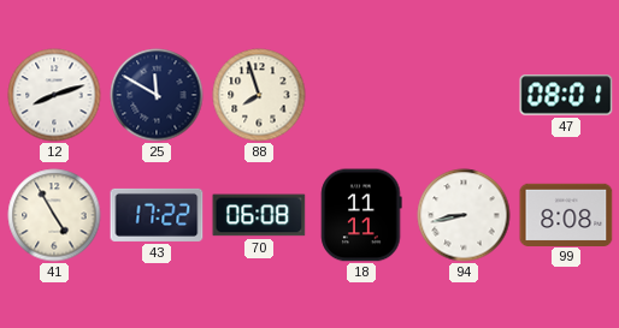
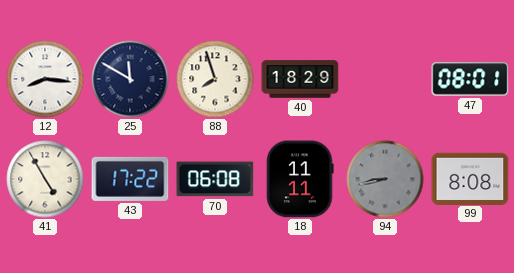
12: 8:12 -> 8:16
40: none -> 18:29
94 dial: white -> grey
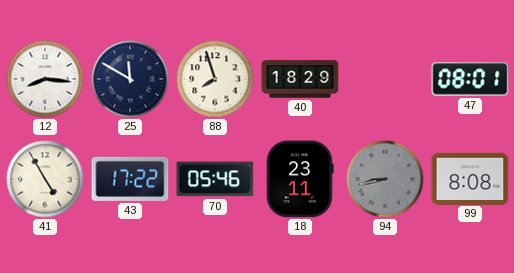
70: 06:08 -> 05:46
18: 11:11 -> 23:11
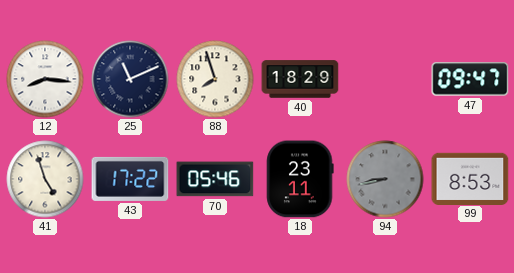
25: 11:50 -> 11:11
47: 08:01 -> 09:47
41: 4:55 -> 4:57
99: 8:08 -> 8:53
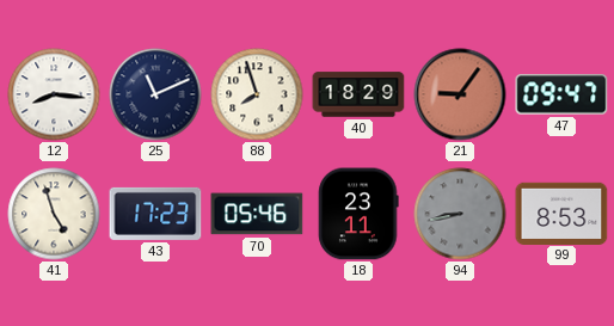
21: none -> 9:06
43: 17:22 -> 17:23
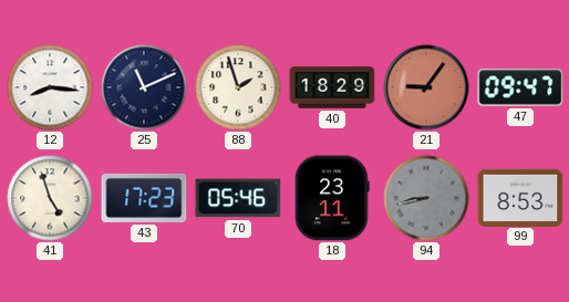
88: 7:57 -> 1:57
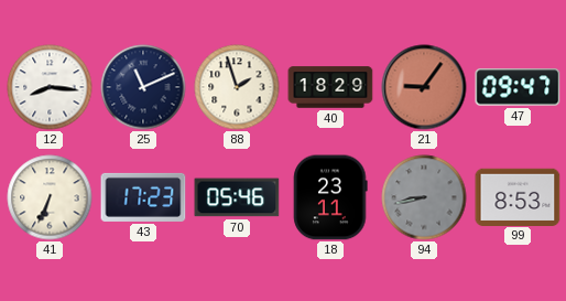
41: 4:57 -> 6:34
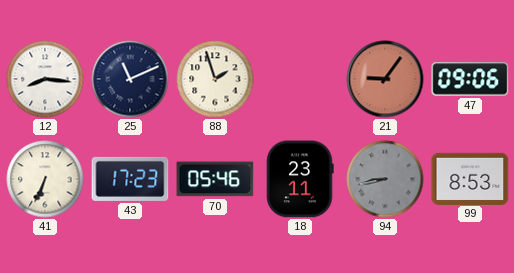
40: 18:29 -> none
47: 09:47 -> 09:06
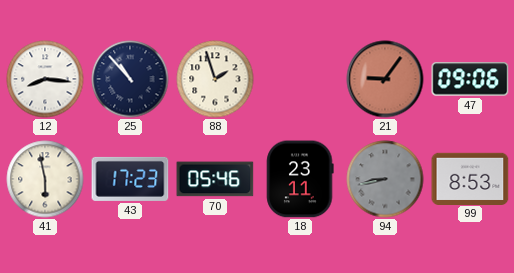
25: 11:11 -> 10:53
41: 6:34 -> 5:58
